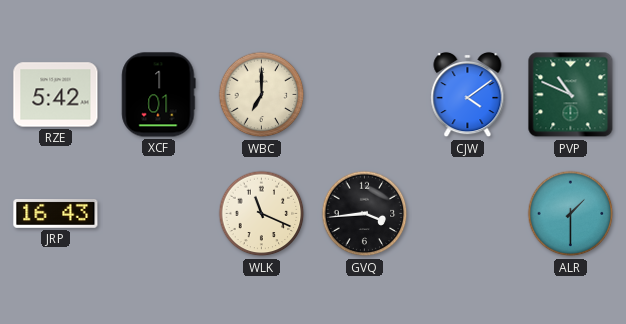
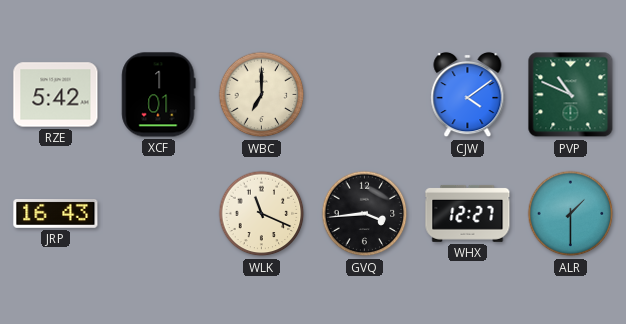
WHX: none -> 12:27
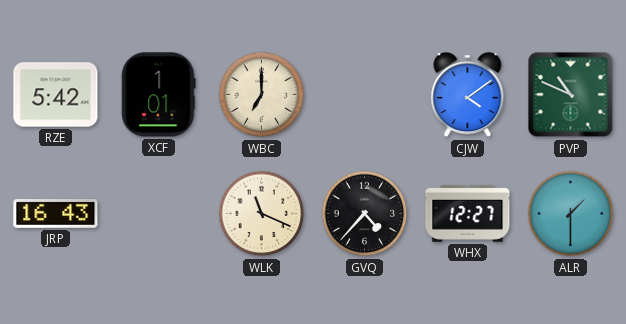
GVQ: 3:44 -> 4:37
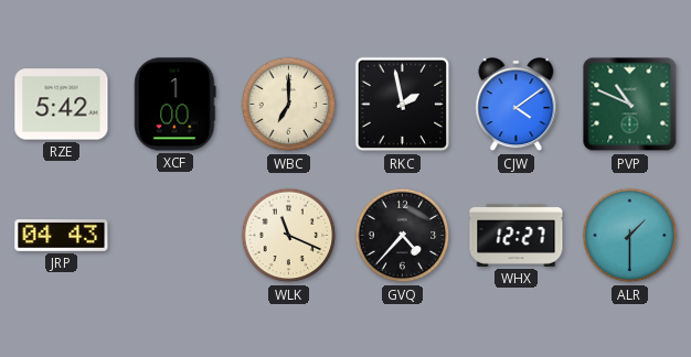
XCF: 1:01 -> 1:00
RKC: none -> 1:58
JRP: 16:43 -> 04:43
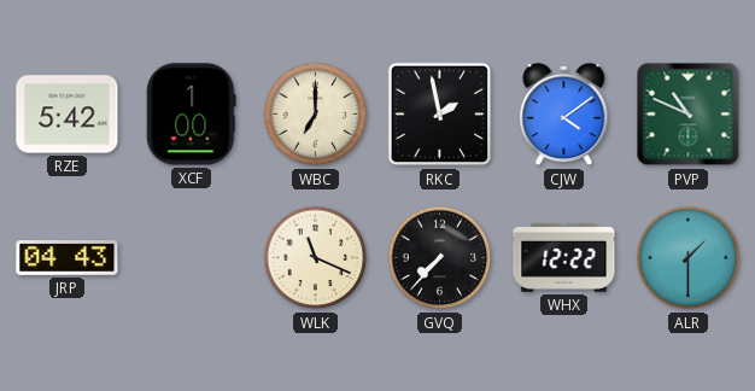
GVQ: 4:37 -> 7:37
WHX: 12:27 -> 12:22
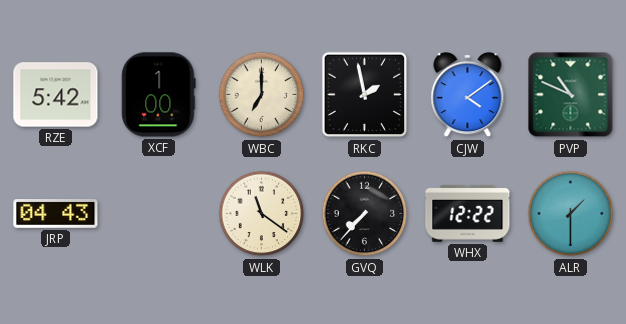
WLK: 11:19 -> 11:21
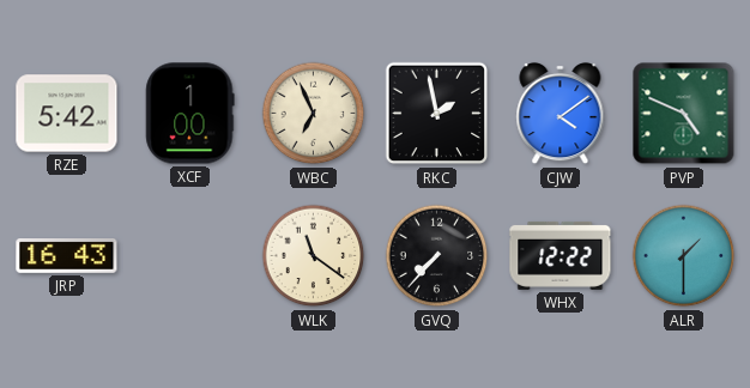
WBC: 7:00 -> 6:56
PVP: 10:49 -> 4:49
JRP: 04:43 -> 16:43
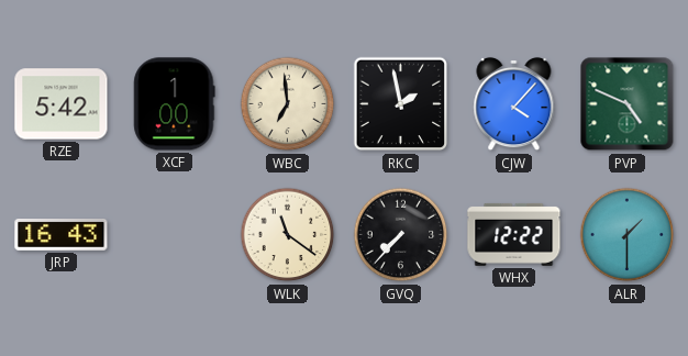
WBC: 6:56 -> 6:59
CJW: 4:09 -> 4:07
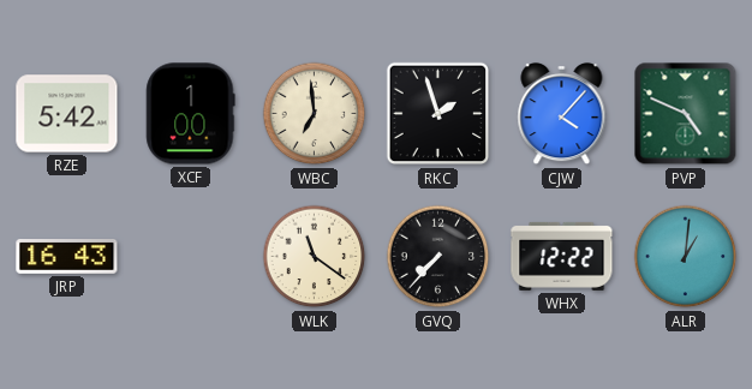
RKC: 1:58 -> 1:57
ALR: 1:30 -> 1:01
